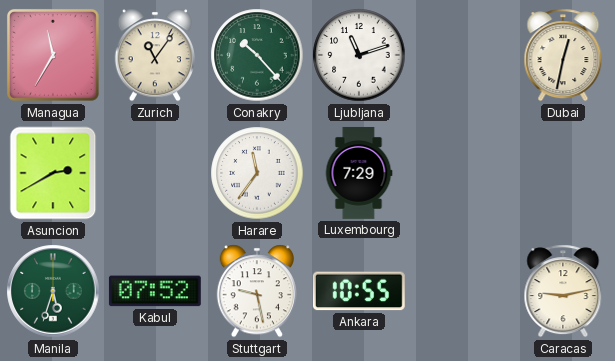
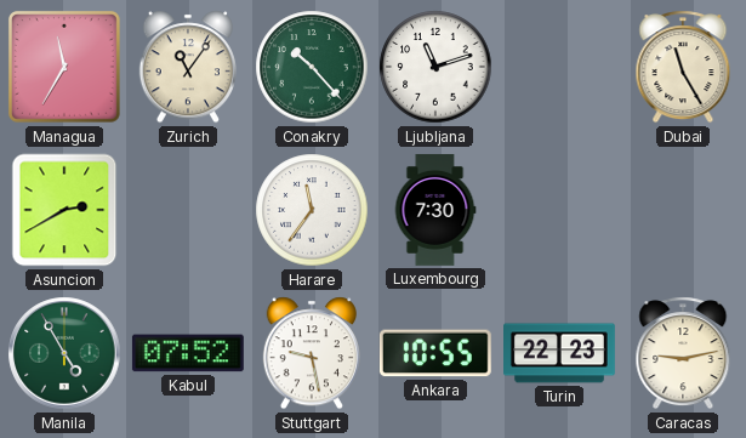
Dubai: 12:32 -> 11:25
Luxembourg: 7:29 -> 7:30
Manila: 5:33 -> 4:55
Turin: none -> 22:23
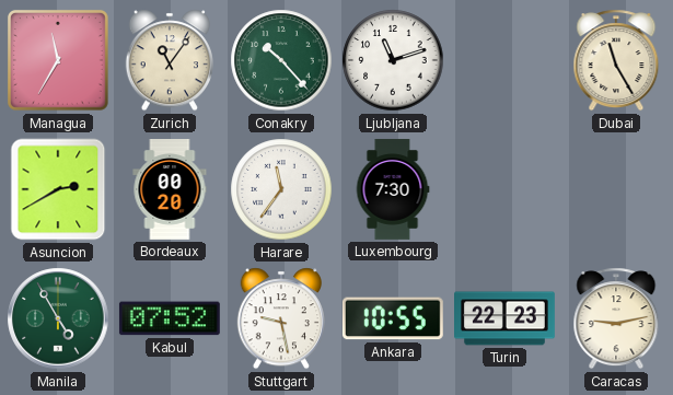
Bordeaux: none -> 00:20
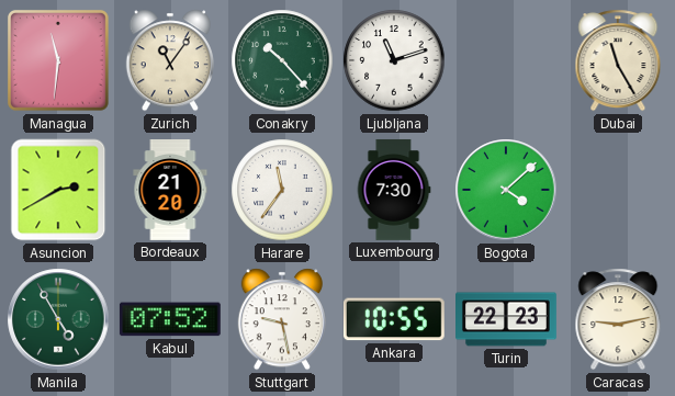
Managua: 11:35 -> 11:31
Bordeaux: 00:20 -> 21:20
Bogota: none -> 4:08
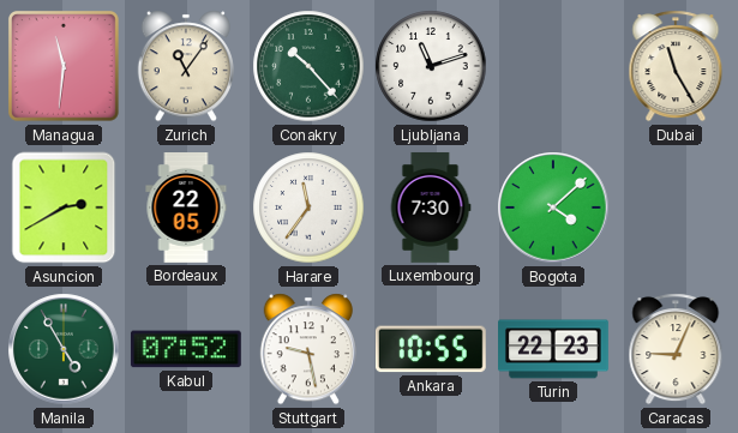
Bordeaux: 21:20 -> 22:05
Caracas: 9:13 -> 9:04
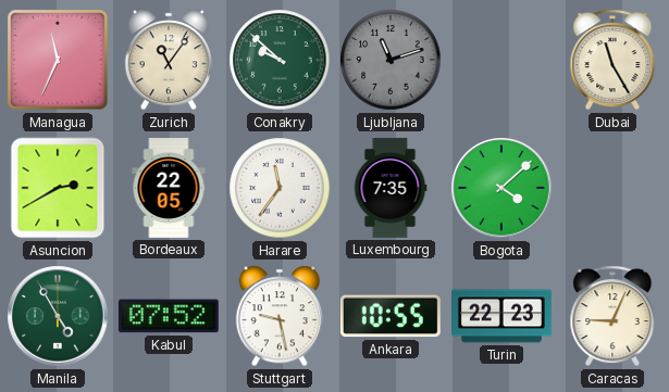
Managua: 11:31 -> 11:34
Conakry: 10:23 -> 9:52
Ljubljana dial: white -> grey
Luxembourg: 7:30 -> 7:35
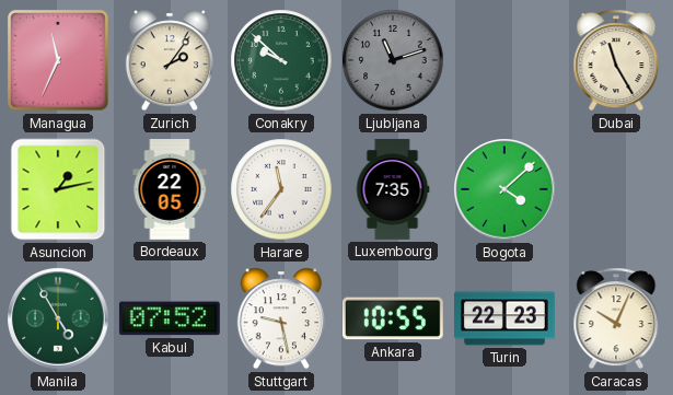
Zurich: 11:06 -> 2:06
Asuncion: 2:40 -> 1:13
Caracas: 9:04 -> 10:04
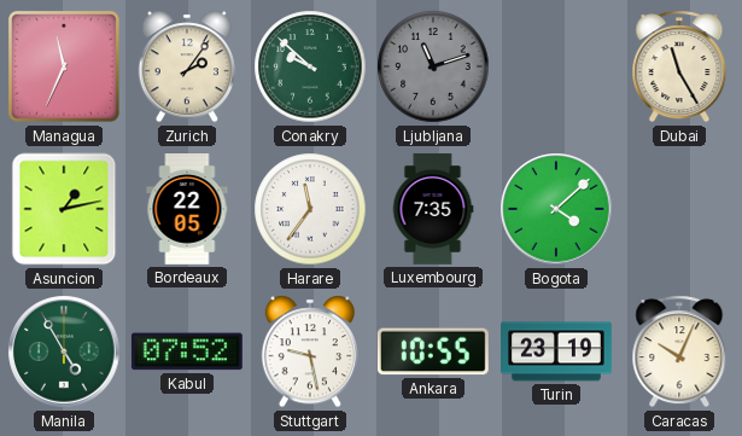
Turin: 22:23 -> 23:19
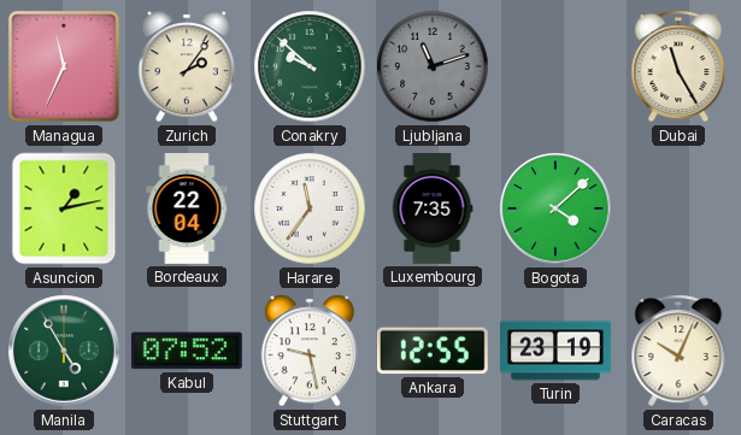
Bordeaux: 22:05 -> 22:04
Ankara: 10:55 -> 12:55
